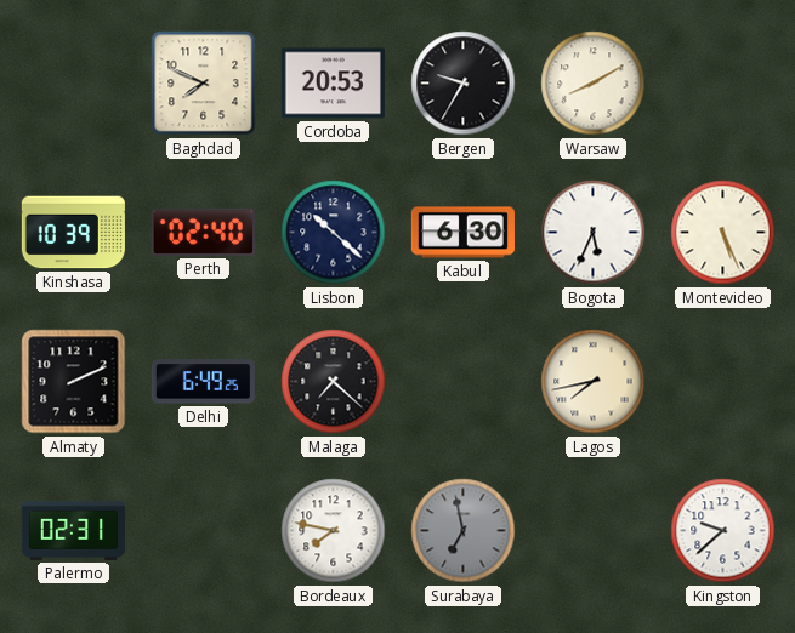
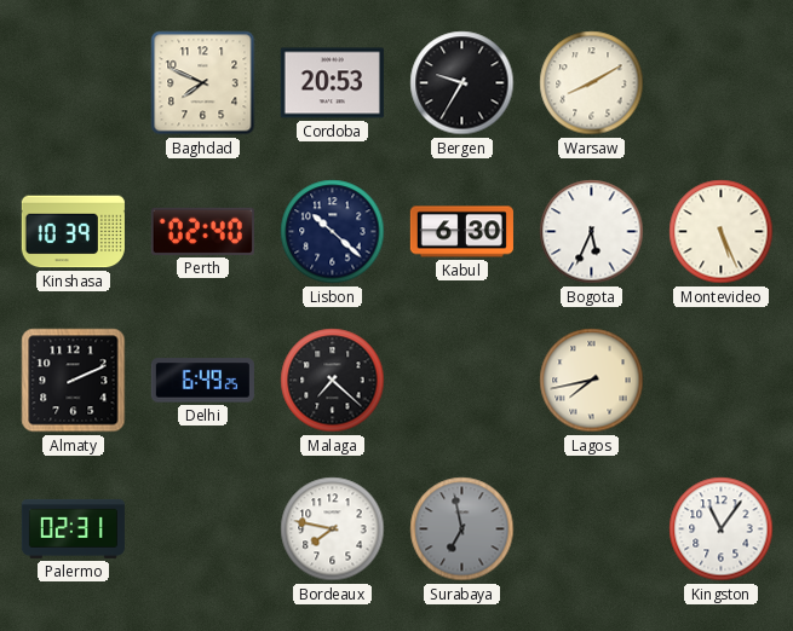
Kingston: 9:38 -> 11:06
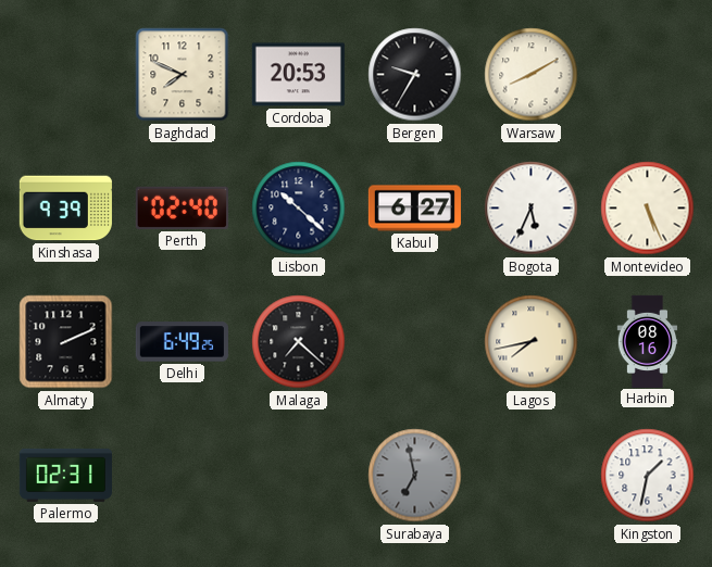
Kinshasa: 10:39 -> 9:39
Kabul: 6:30 -> 6:27
Harbin: none -> 08:16
Bordeaux: 7:47 -> none
Kingston: 11:06 -> 1:32
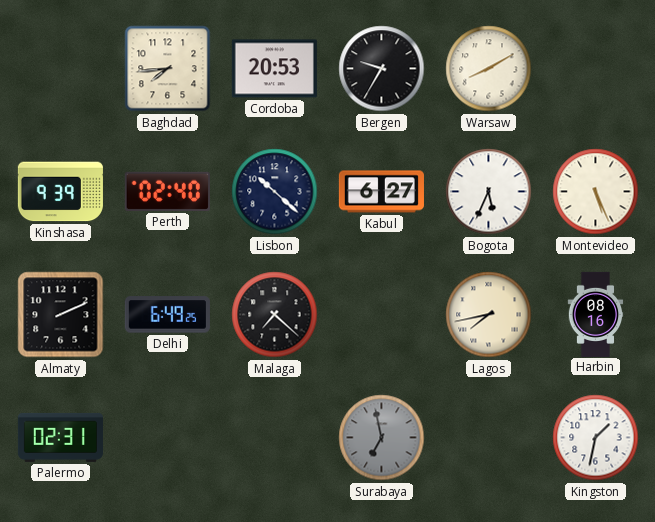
Baghdad: 7:49 -> 7:44
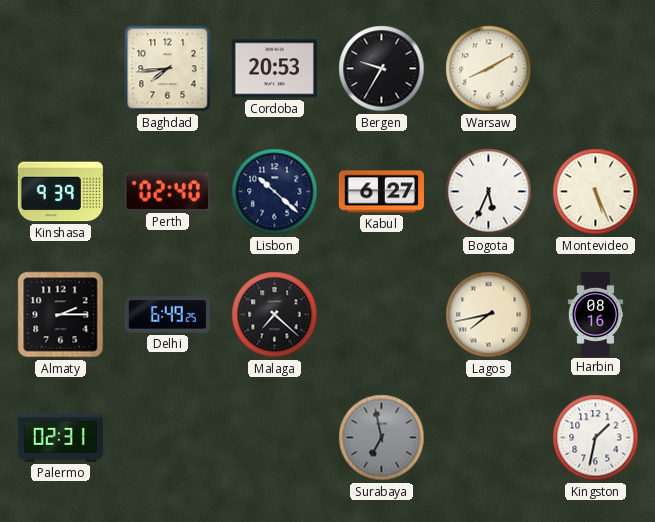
Almaty: 2:11 -> 2:15
